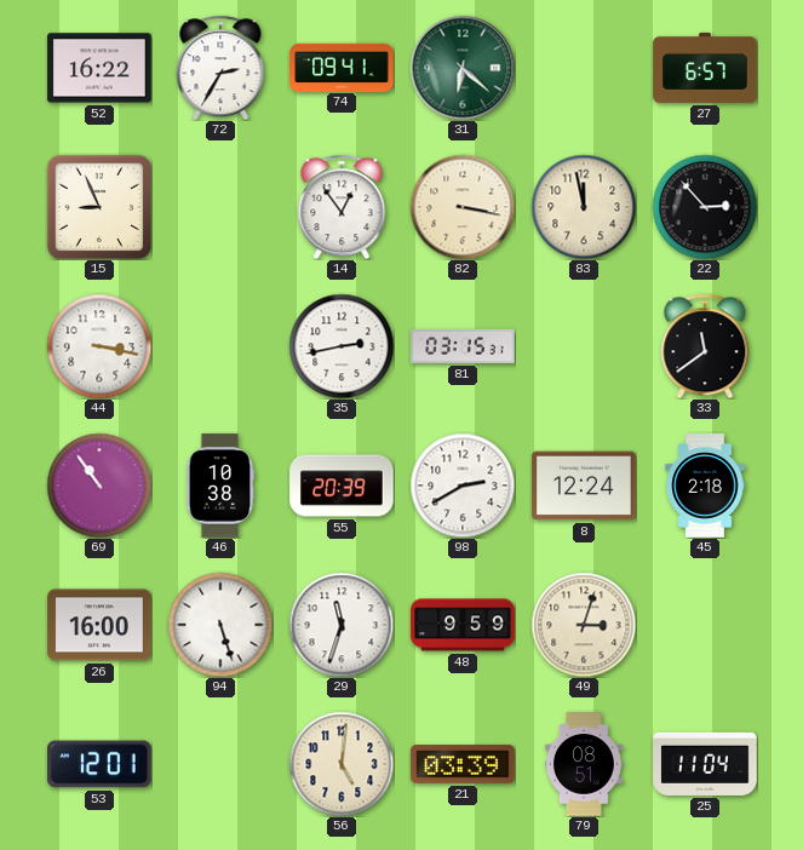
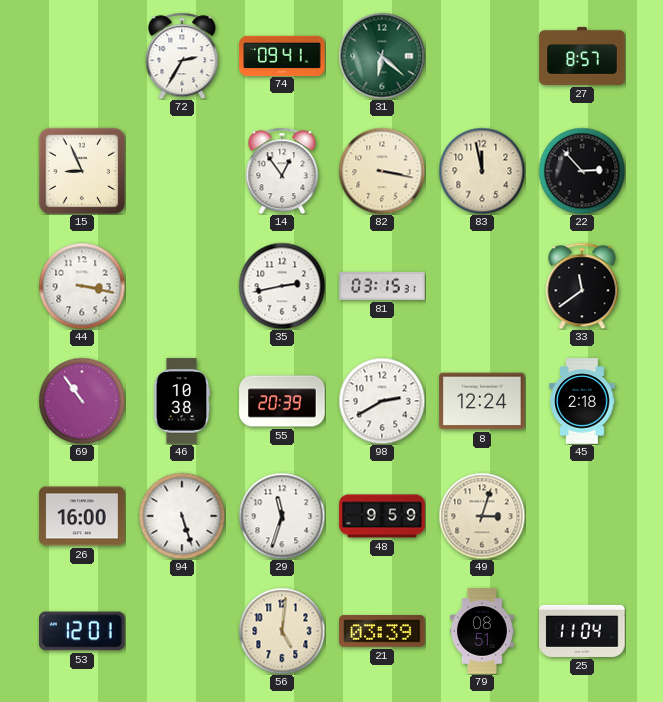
52: 16:22 -> none
27: 6:57 -> 8:57
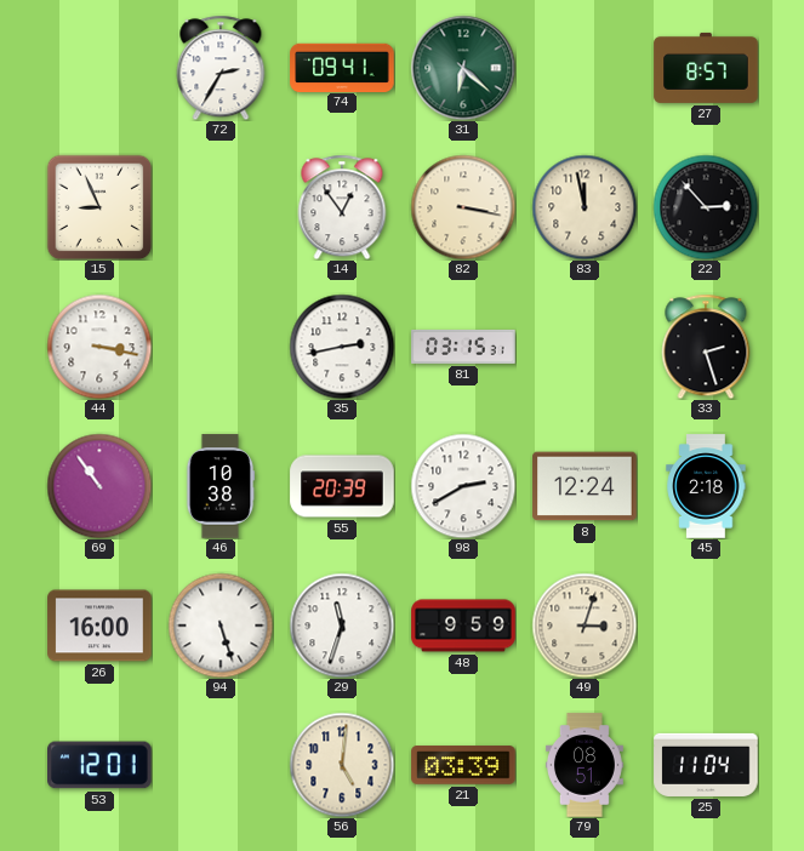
33: 11:39 -> 2:27
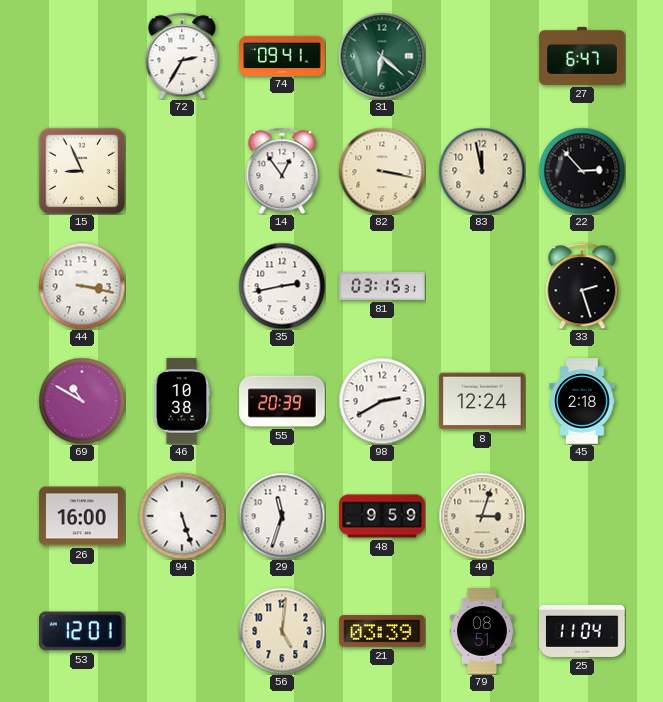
27: 8:57 -> 6:47
69: 10:54 -> 10:50
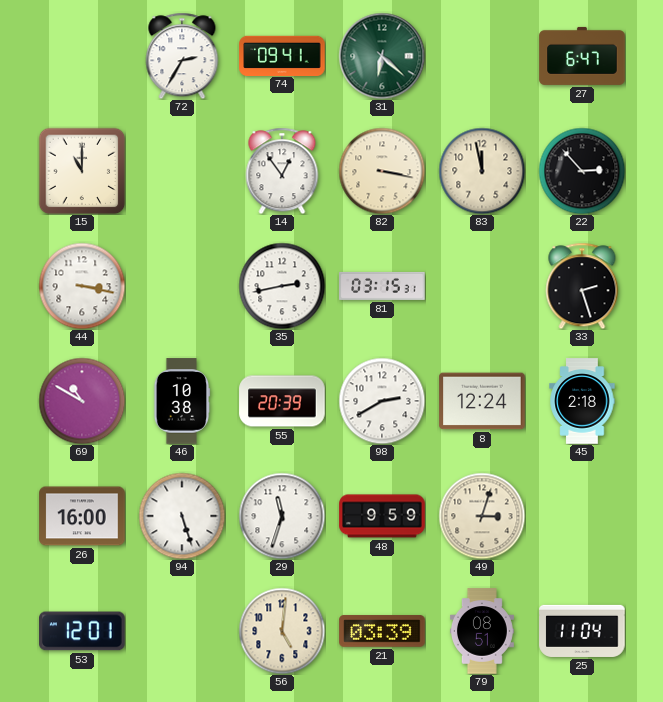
15: 8:56 -> 11:00
